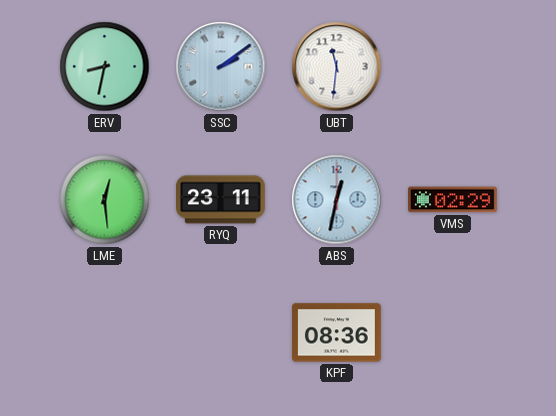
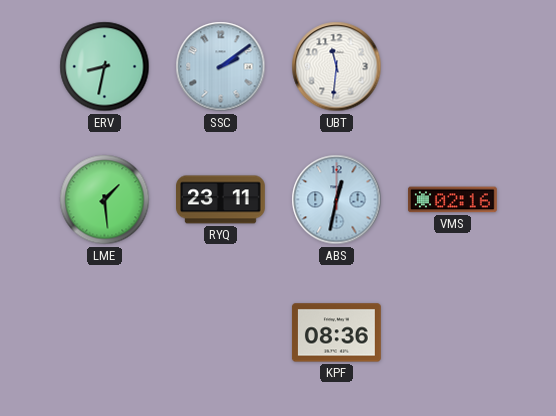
LME: 12:29 -> 1:29
VMS: 02:29 -> 02:16
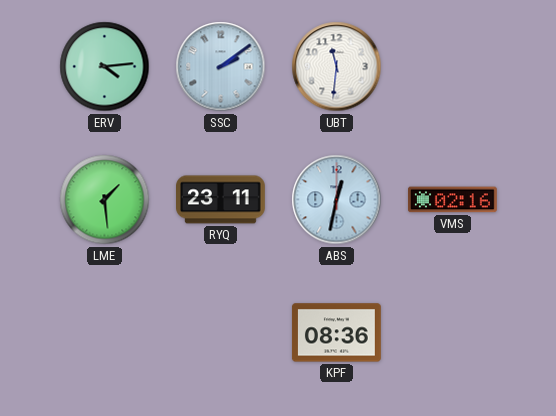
ERV: 8:32 -> 4:14
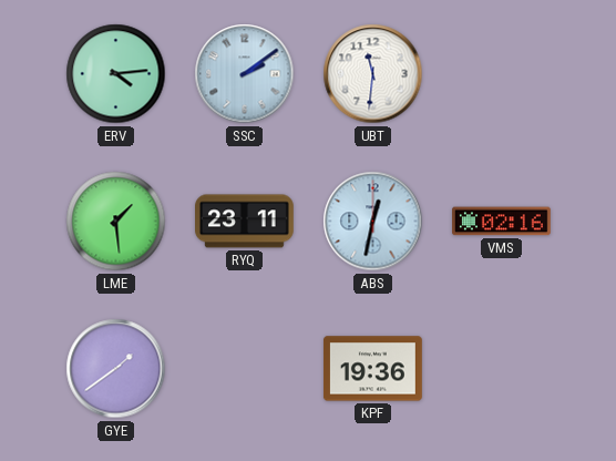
GYE: none -> 1:39
KPF: 08:36 -> 19:36
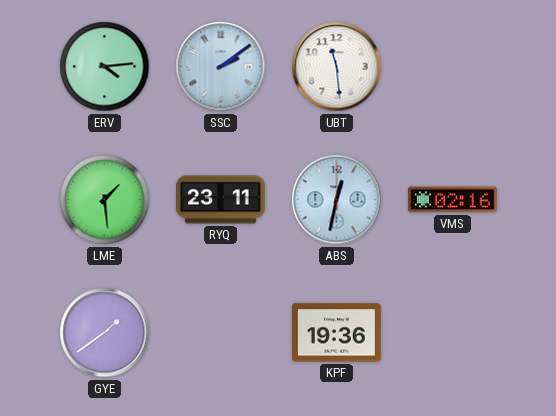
UBT: 11:31 -> 11:29
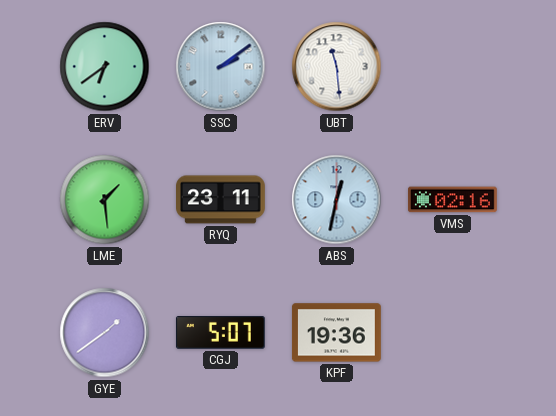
ERV: 4:14 -> 6:39
CGJ: none -> 5:07
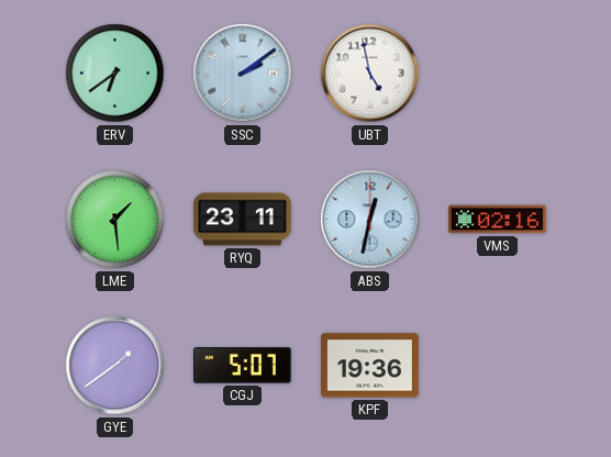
UBT: 11:29 -> 4:58
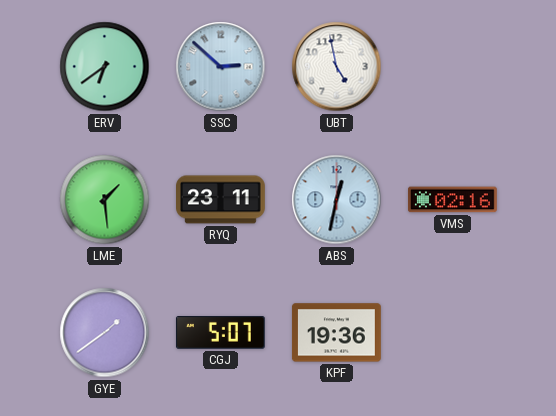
SSC: 2:09 -> 2:52
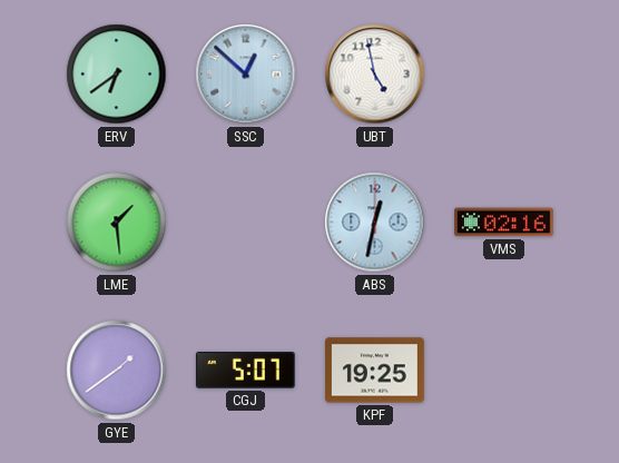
SSC: 2:52 -> 12:52
RYQ: 23:11 -> none
KPF: 19:36 -> 19:25
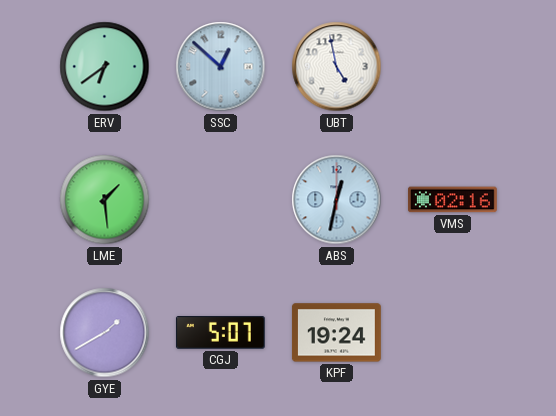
GYE: 1:39 -> 1:40
KPF: 19:25 -> 19:24
